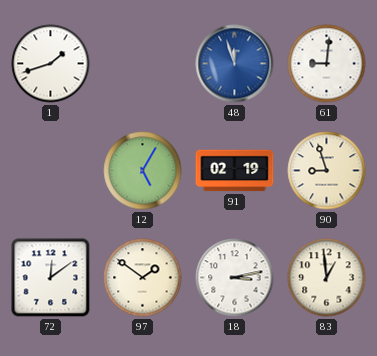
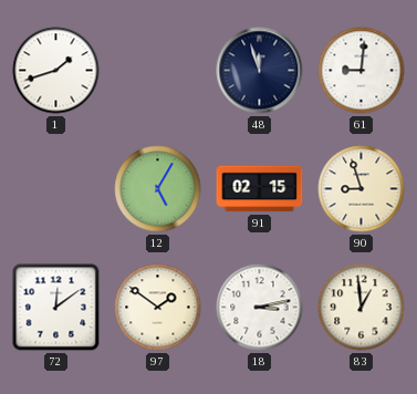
48 dial: blue -> navy
91: 02:19 -> 02:15
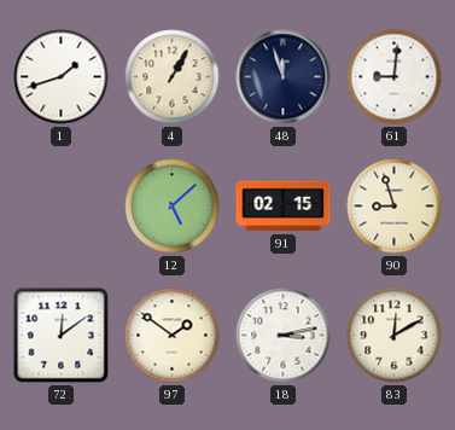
4: none -> 1:05
12: 5:05 -> 5:08
83: 12:59 -> 12:10
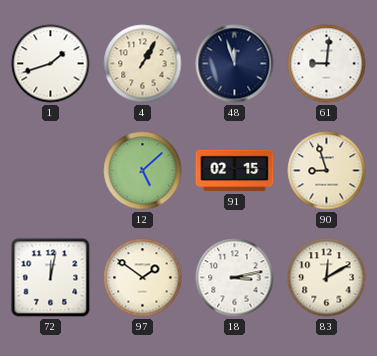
72: 12:09 -> 12:02
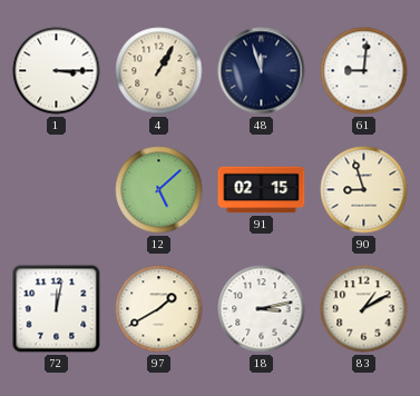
1: 1:42 -> 3:15
97: 1:51 -> 1:40
83: 12:10 -> 1:10
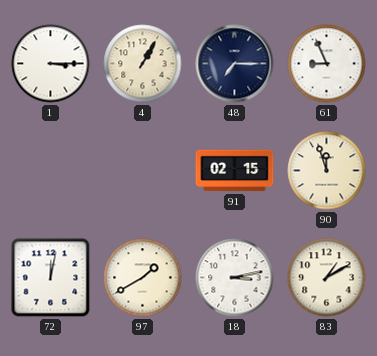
48: 11:57 -> 7:15
61: 9:01 -> 8:56
12: 5:08 -> none
90: 8:57 -> 11:57
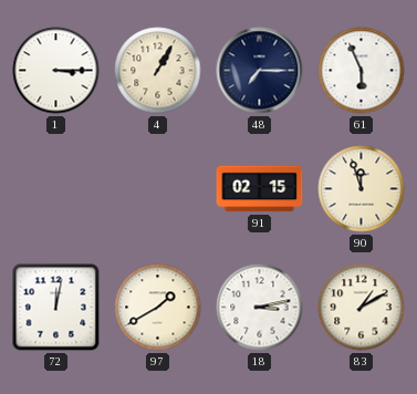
61: 8:56 -> 5:56
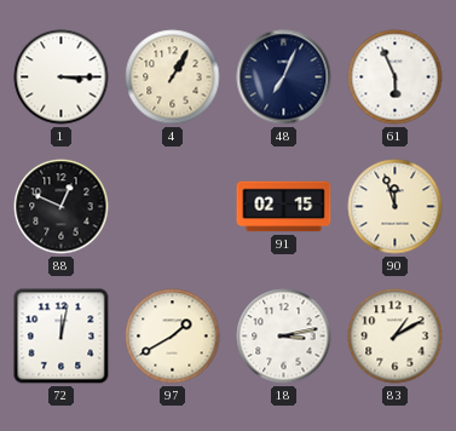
48: 7:15 -> 7:04
88: none -> 12:49
